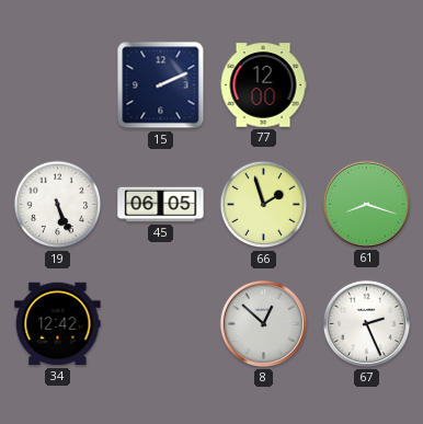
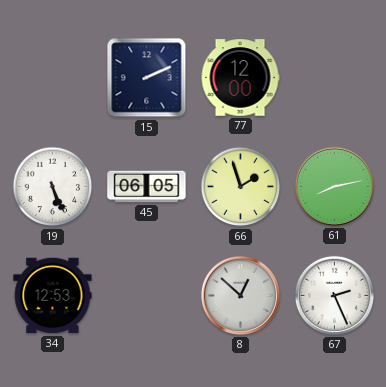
61: 8:18 -> 8:13
34: 12:42 -> 12:53
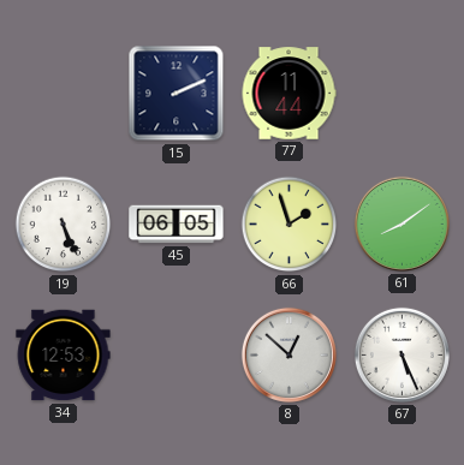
77: 12:00 -> 11:44
61: 8:13 -> 8:09
67: 2:26 -> 5:26
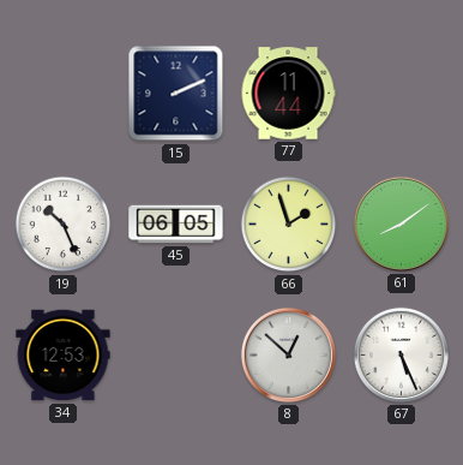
19: 5:26 -> 10:26
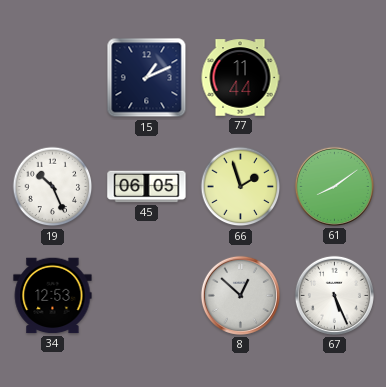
15: 2:11 -> 1:11
